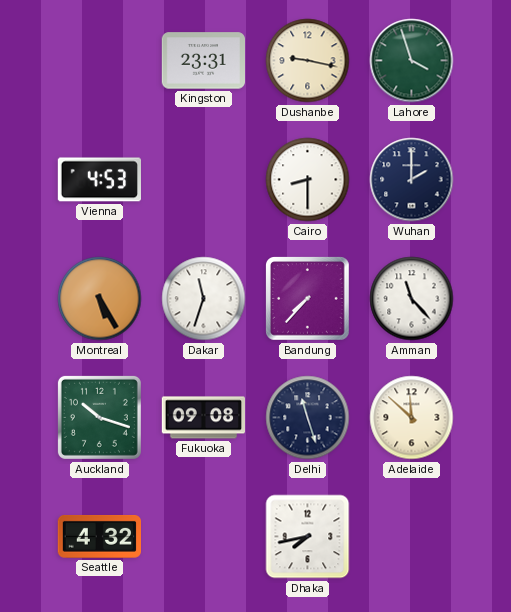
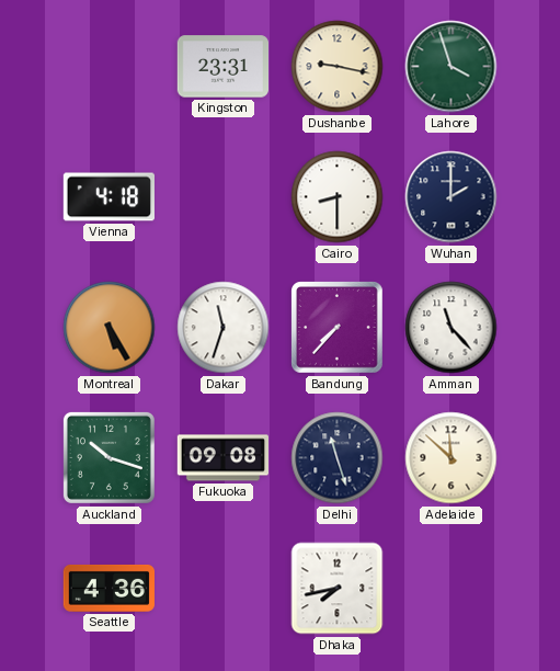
Vienna: 4:53 -> 4:18
Seattle: 4:32 -> 4:36
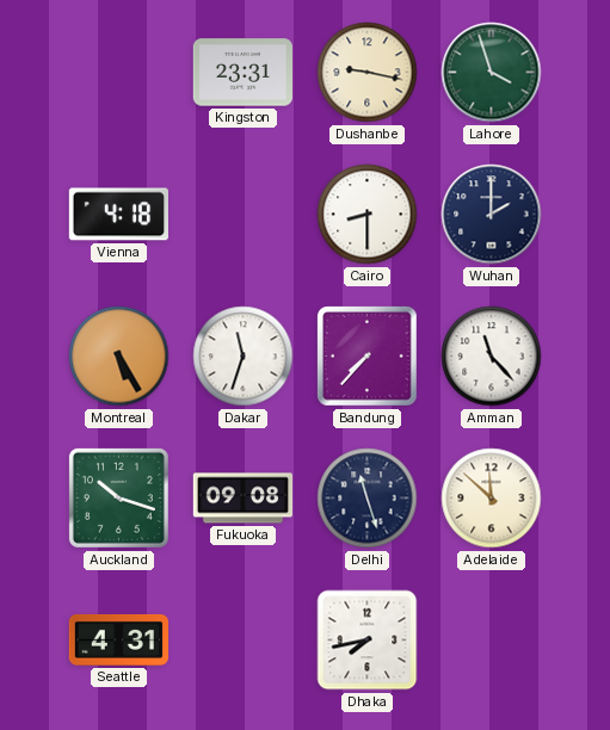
Seattle: 4:36 -> 4:31
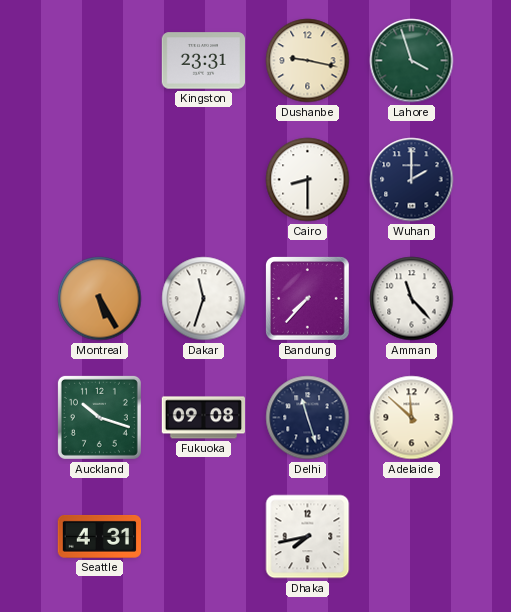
Vienna: 4:18 -> none
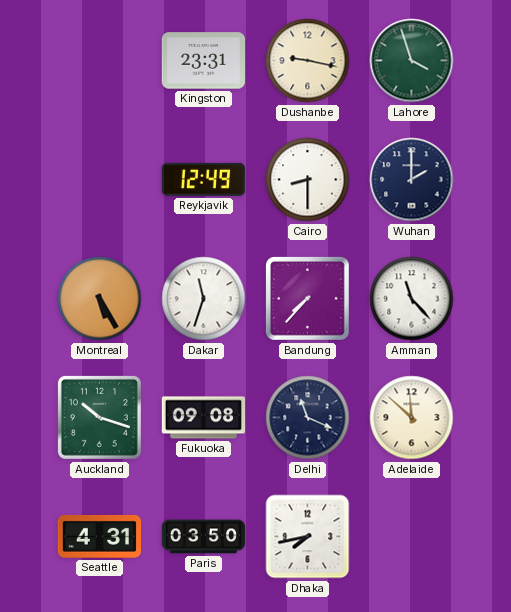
Reykjavik: none -> 12:49
Delhi: 11:27 -> 11:19
Paris: none -> 03:50
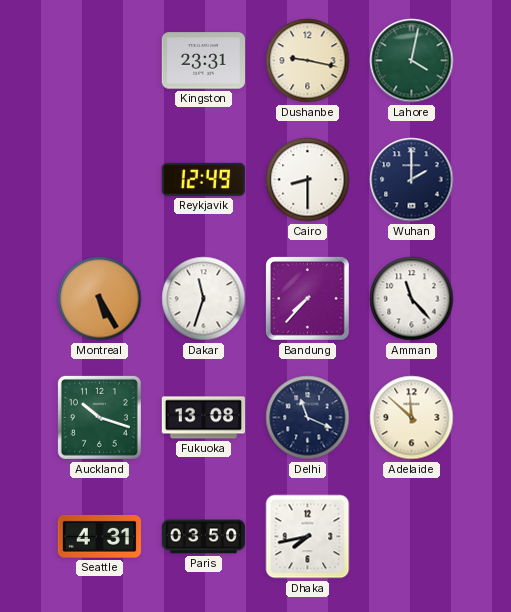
Lahore: 3:57 -> 4:02
Fukuoka: 09:08 -> 13:08
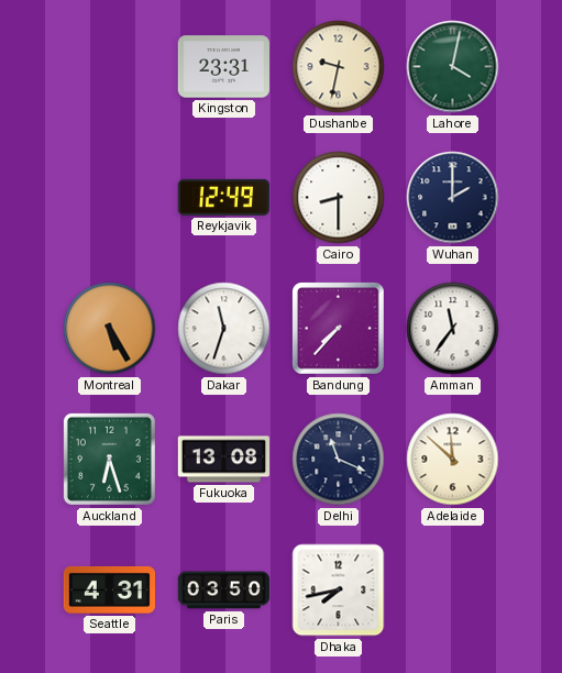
Dushanbe: 9:17 -> 9:32
Amman: 11:23 -> 11:36
Auckland: 10:18 -> 6:27
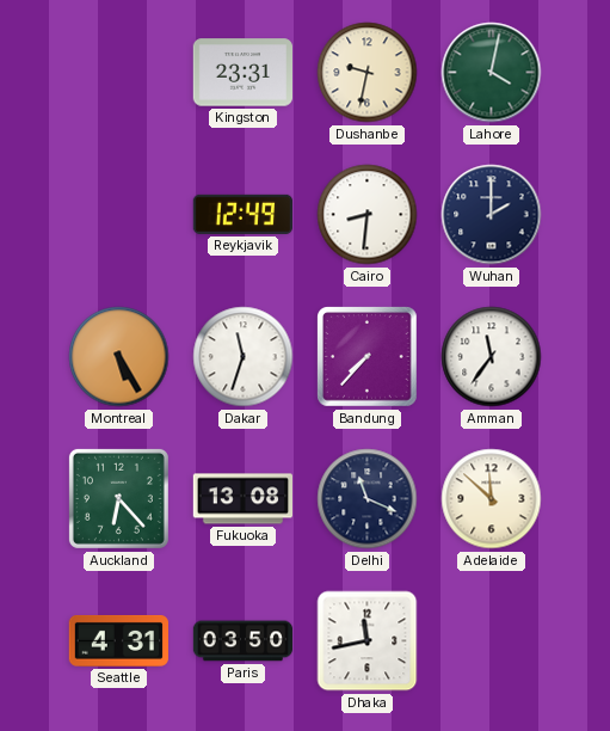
Cairo: 8:30 -> 8:31
Auckland: 6:27 -> 6:23
Dhaka: 7:43 -> 11:43
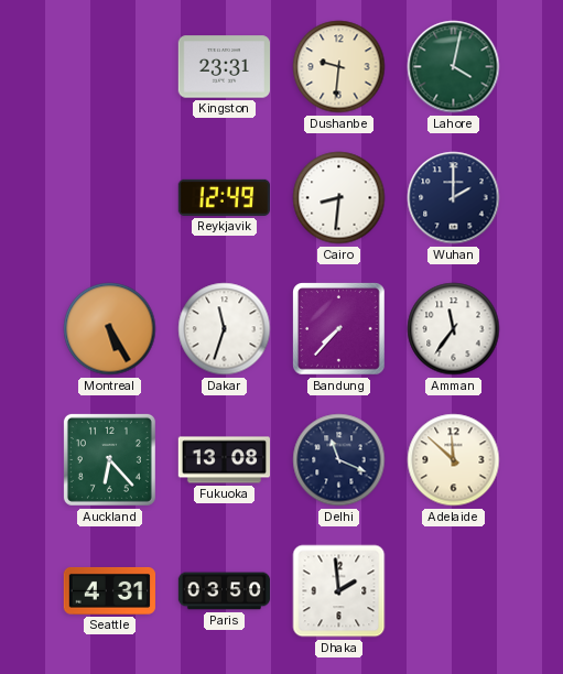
Dushanbe: 9:32 -> 9:31
Dhaka: 11:43 -> 1:59
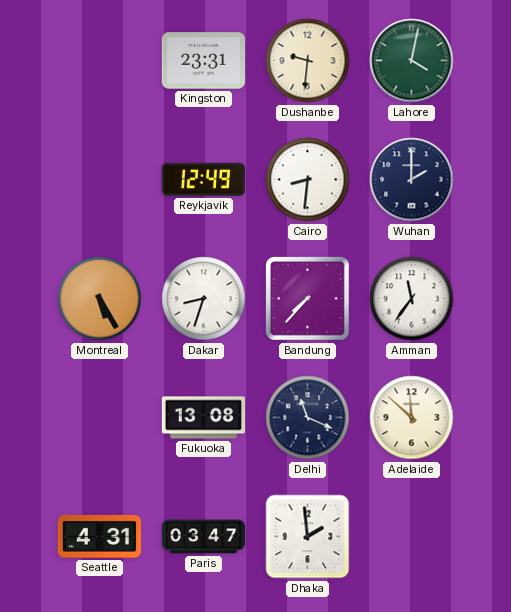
Dakar: 11:33 -> 8:33
Auckland: 6:23 -> none
Paris: 03:50 -> 03:47
